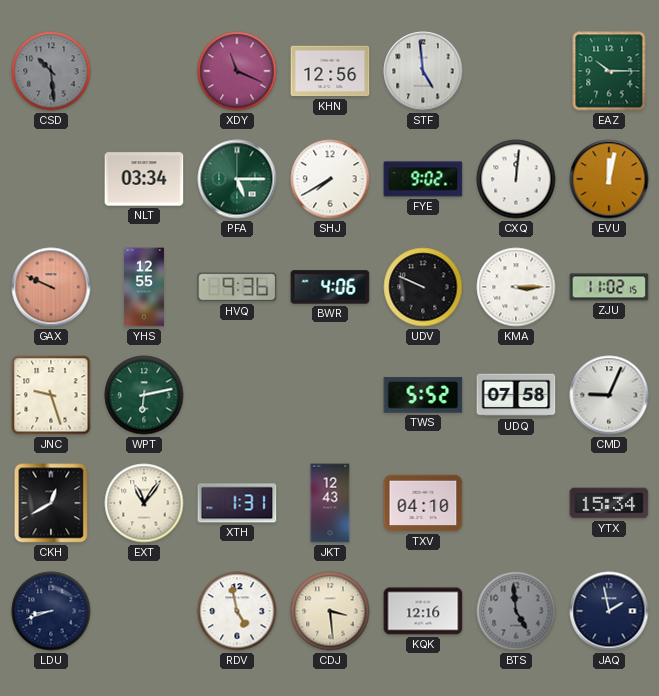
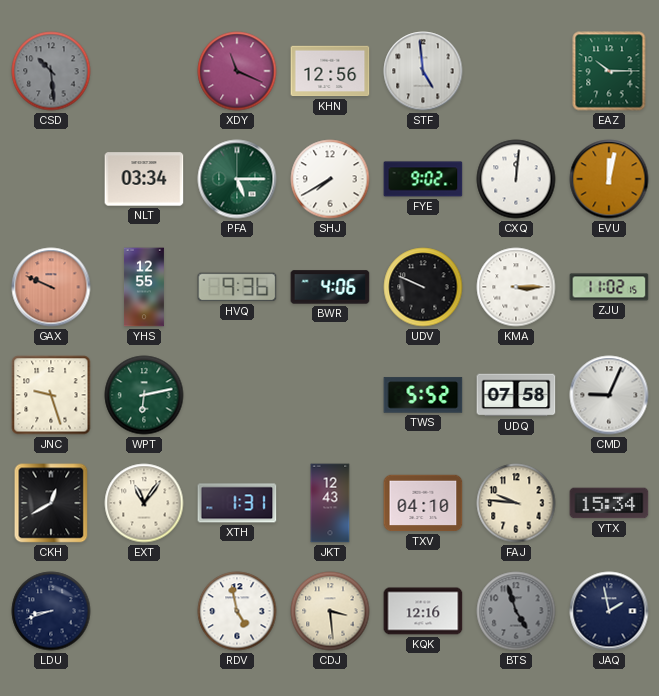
FAJ: none -> 9:46
BTS: 4:59 -> 4:57
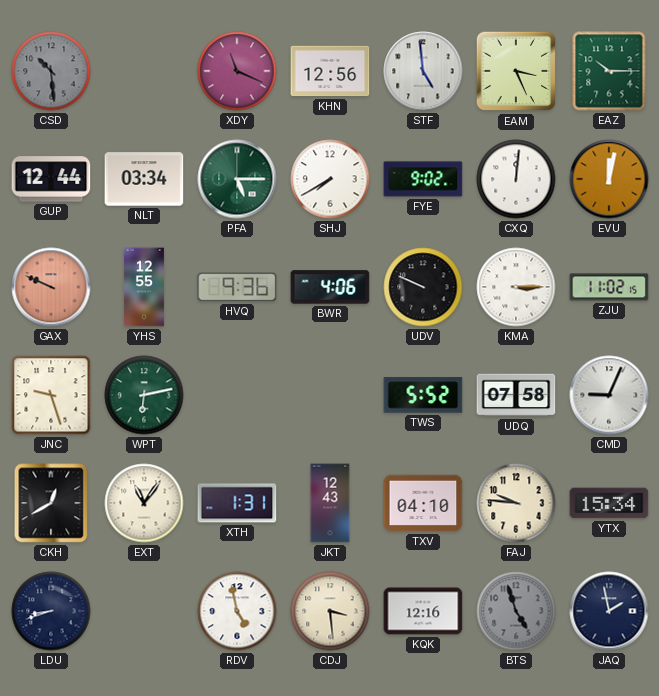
EAM: none -> 3:26
GUP: none -> 12:44
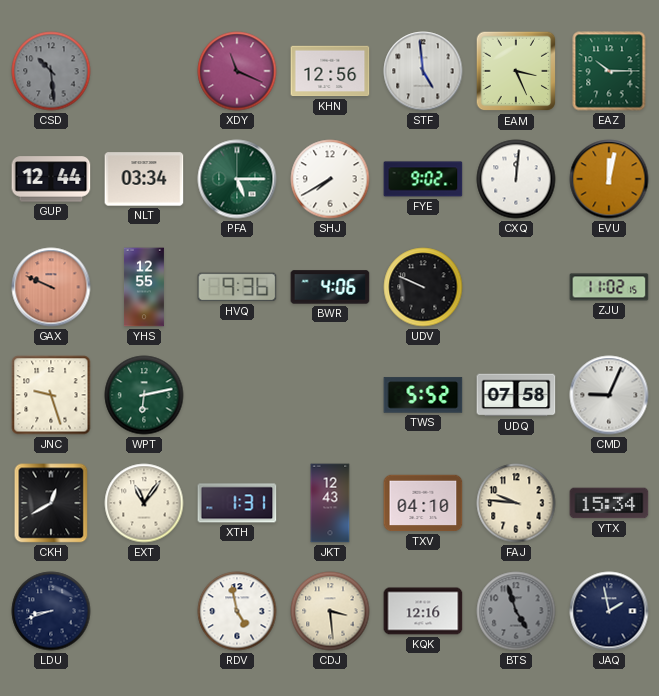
KMA: 3:15 -> none
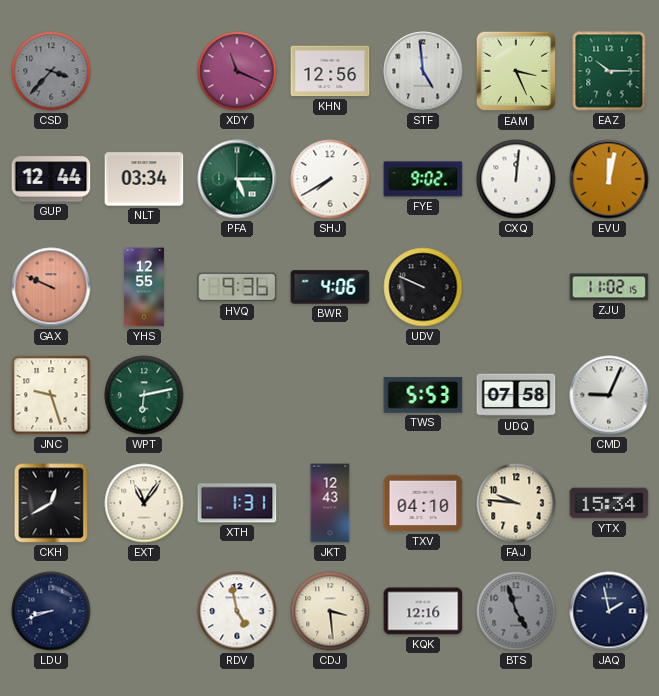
CSD: 10:29 -> 3:37
TWS: 5:52 -> 5:53
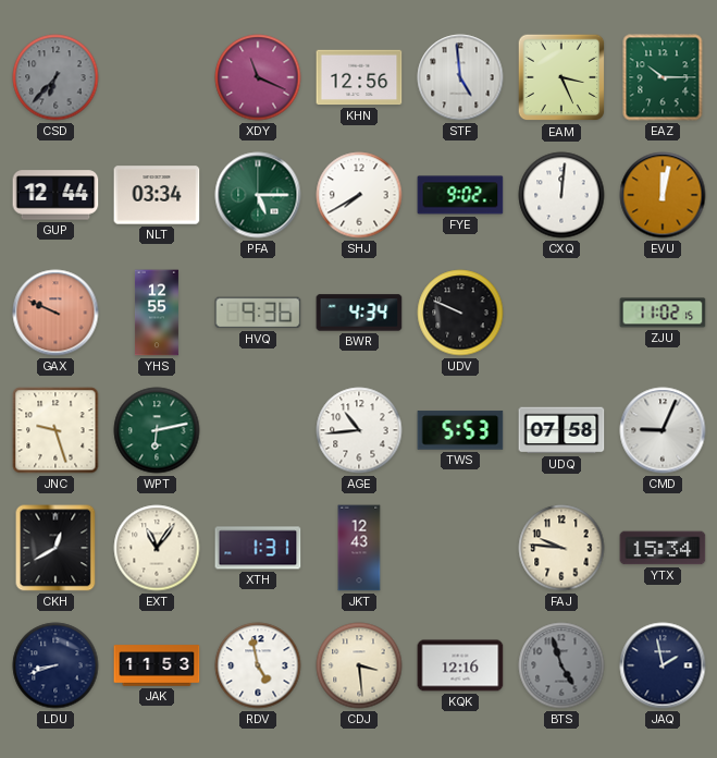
CSD: 3:37 -> 6:37
BWR: 4:06 -> 4:34
AGE: none -> 10:44
TXV: 04:10 -> none
JAK: none -> 11:53
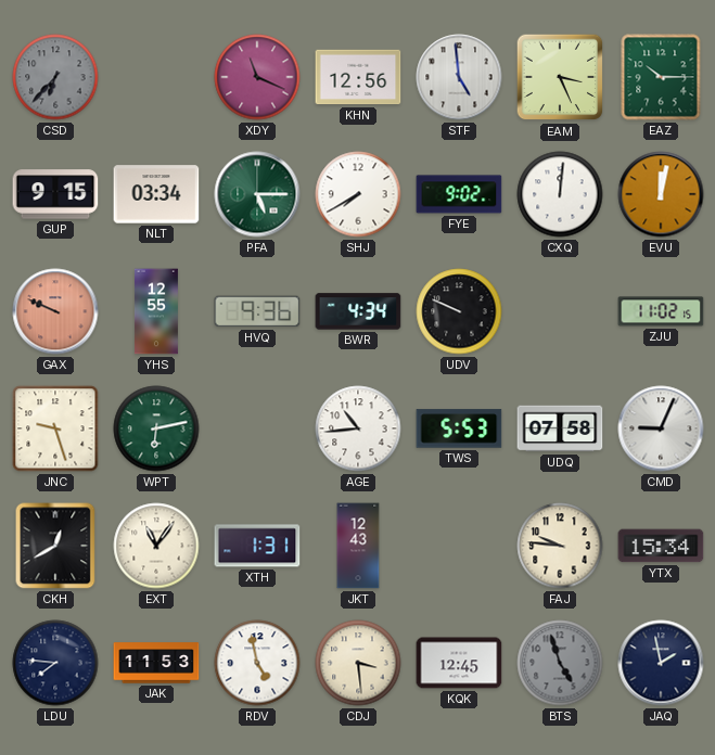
GUP: 12:44 -> 9:15
LDU: 8:42 -> 7:46
KQK: 12:16 -> 12:45
